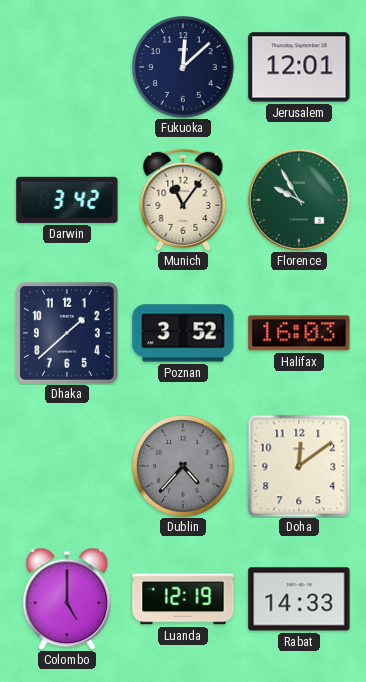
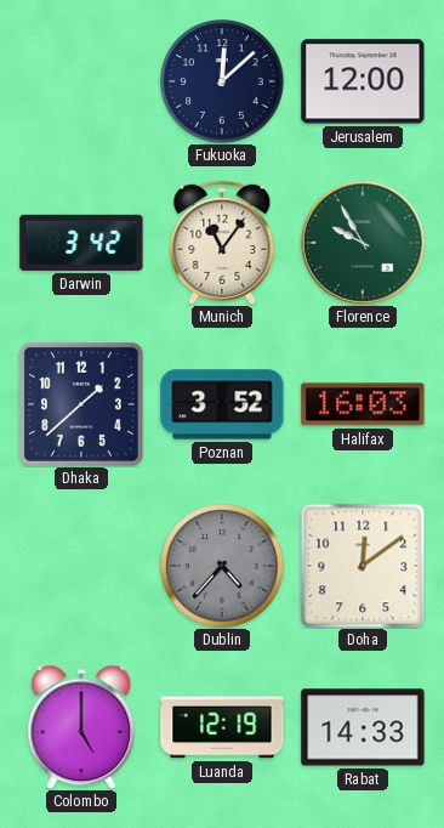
Jerusalem: 12:01 -> 12:00
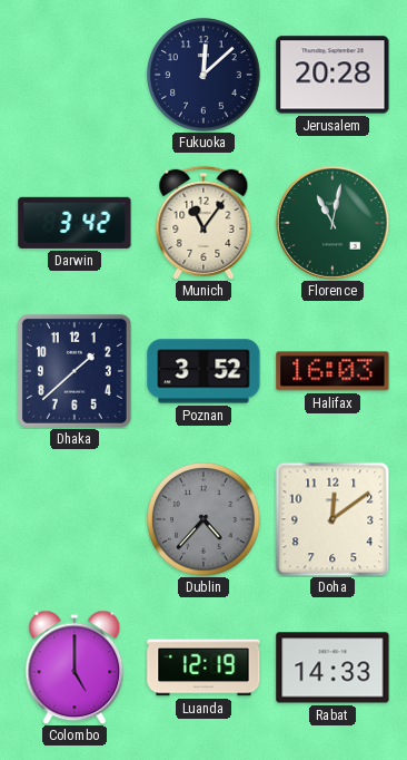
Jerusalem: 12:00 -> 20:28
Florence: 9:55 -> 11:02
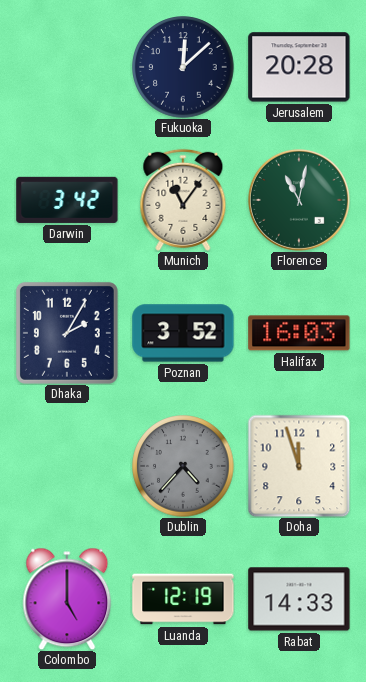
Dhaka: 1:38 -> 2:05
Doha: 12:09 -> 11:57
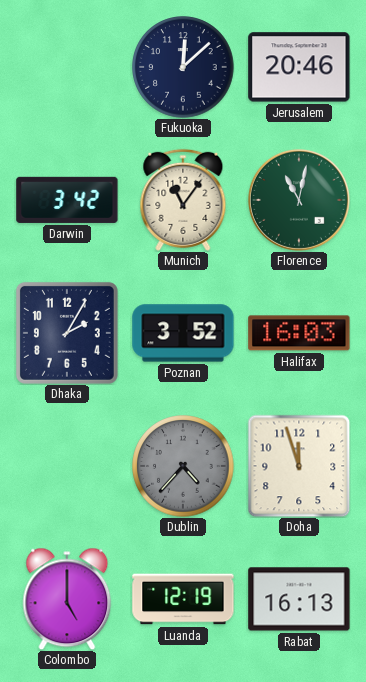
Jerusalem: 20:28 -> 20:46
Rabat: 14:33 -> 16:13
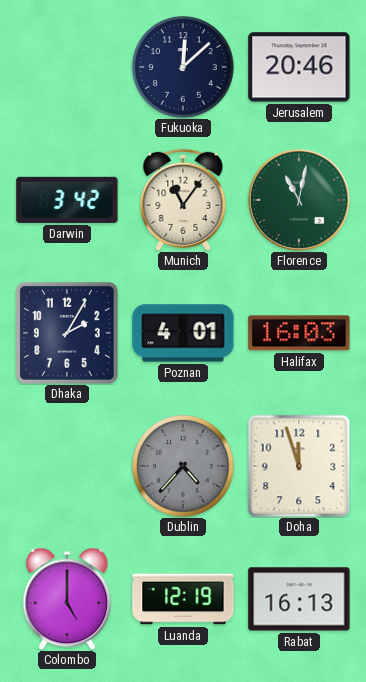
Poznan: 3:52 -> 4:01
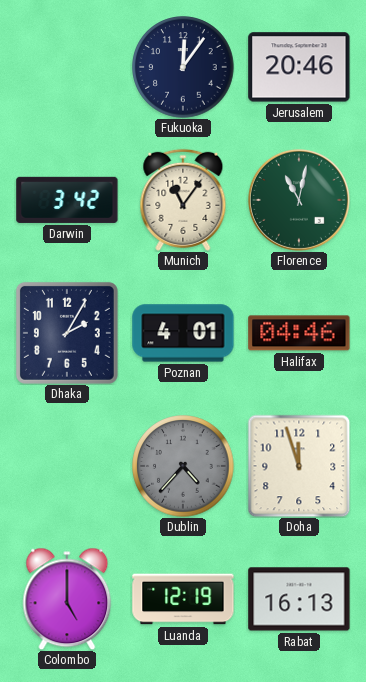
Fukuoka: 12:08 -> 12:06
Halifax: 16:03 -> 04:46
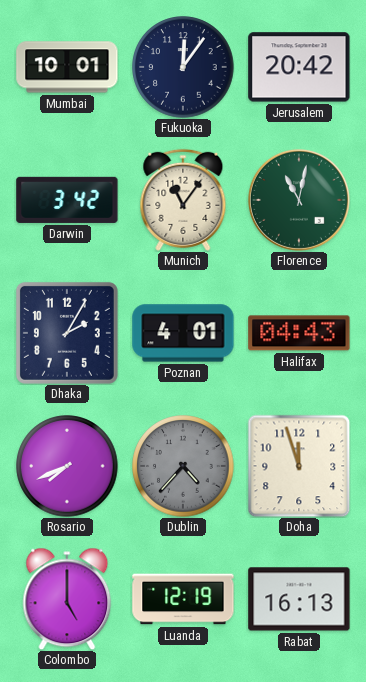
Mumbai: none -> 10:01
Jerusalem: 20:46 -> 20:42
Halifax: 04:46 -> 04:43
Rosario: none -> 7:41
